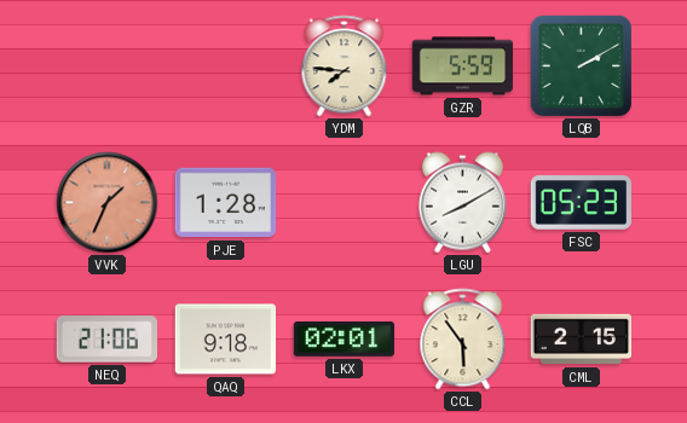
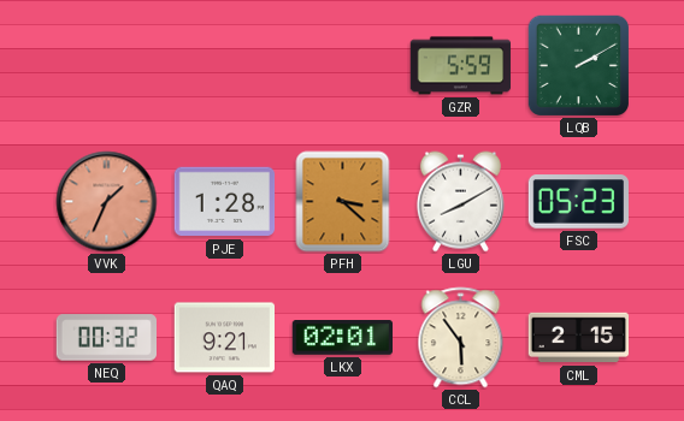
YDM: 7:46 -> none
PFH: none -> 3:22
NEQ: 21:06 -> 00:32
QAQ: 9:18 -> 9:21
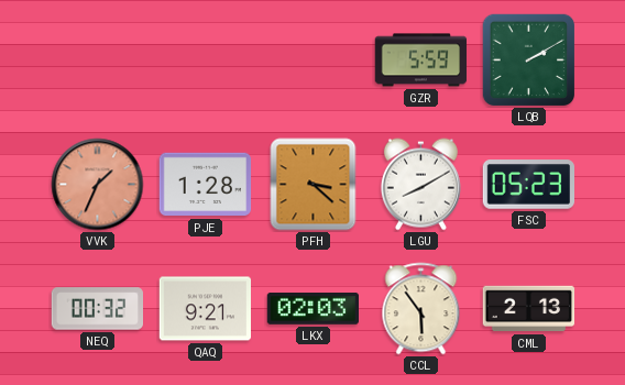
LKX: 02:01 -> 02:03
CML: 2:15 -> 2:13
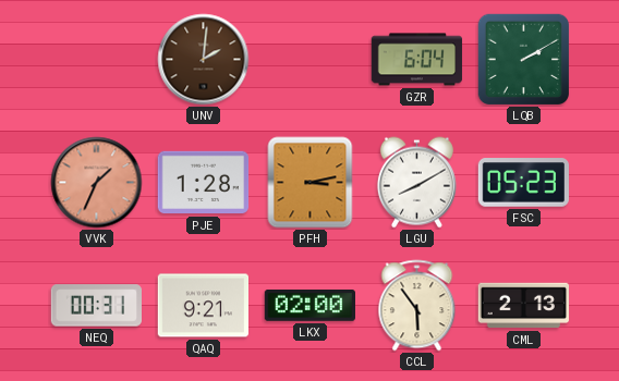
UNV: none -> 2:01
GZR: 5:59 -> 6:04
PFH: 3:22 -> 3:13
NEQ: 00:32 -> 00:31
LKX: 02:03 -> 02:00
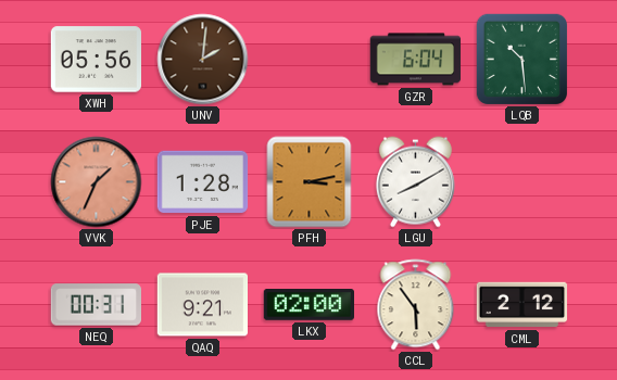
XWH: none -> 05:56
LQB: 2:10 -> 10:29
FSC: 05:23 -> none
CML: 2:13 -> 2:12
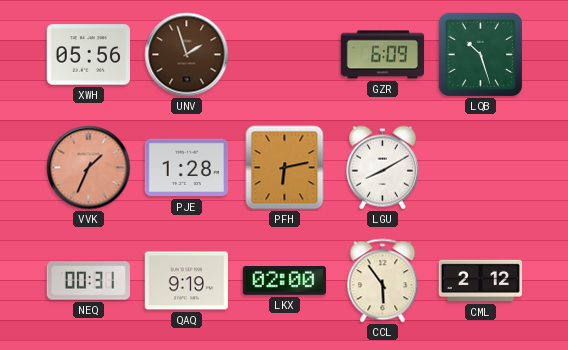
UNV: 2:01 -> 1:57
GZR: 6:04 -> 6:09
LQB: 10:29 -> 10:27
PFH: 3:13 -> 6:13
QAQ: 9:21 -> 9:19
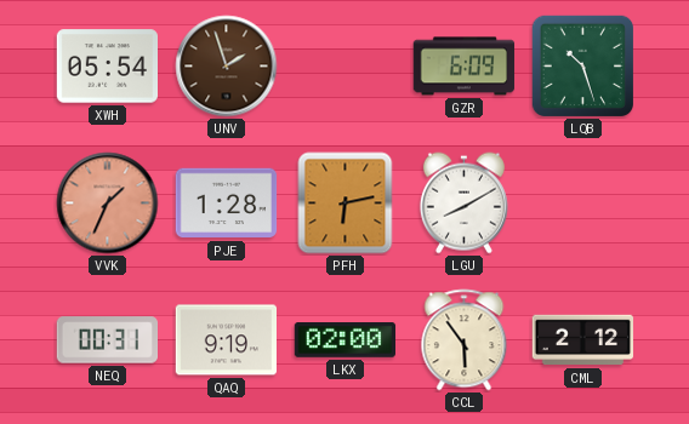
XWH: 05:56 -> 05:54
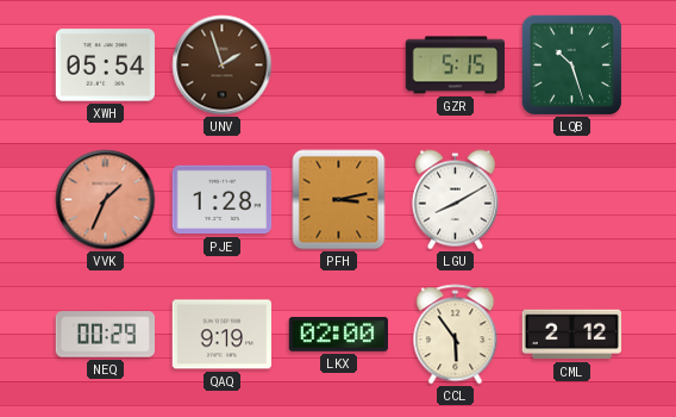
GZR: 6:09 -> 5:15
PFH: 6:13 -> 3:13
NEQ: 00:31 -> 00:29
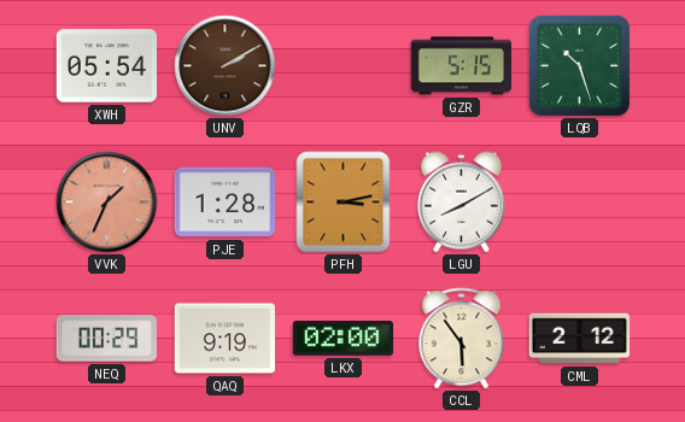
UNV: 1:57 -> 2:10
